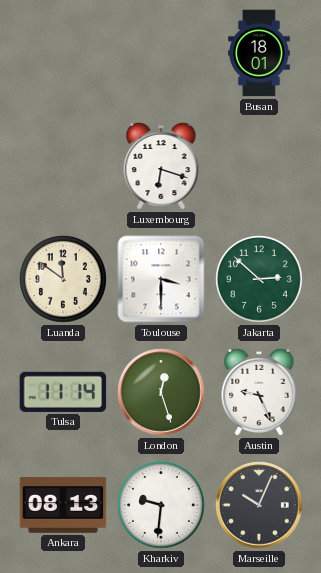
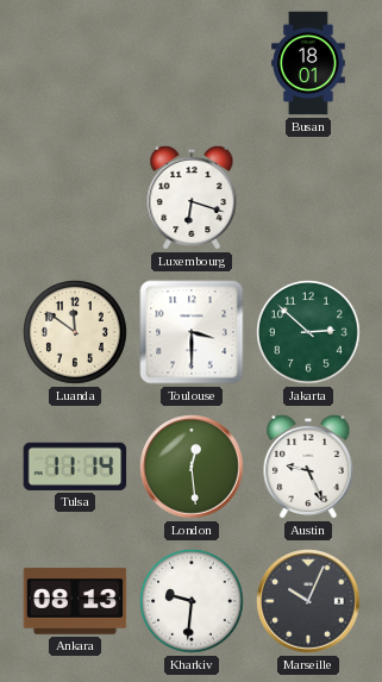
London: 12:27 -> 12:29
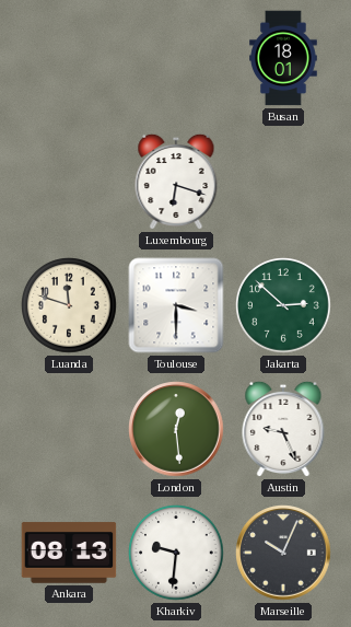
Luanda: 11:51 -> 11:48
Tulsa: 11:14 -> none
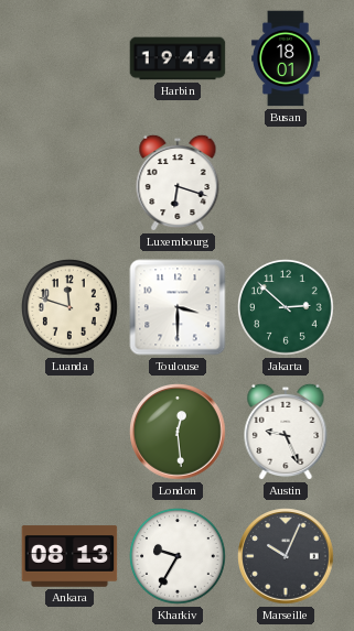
Harbin: none -> 19:44
Kharkiv: 9:31 -> 9:35
